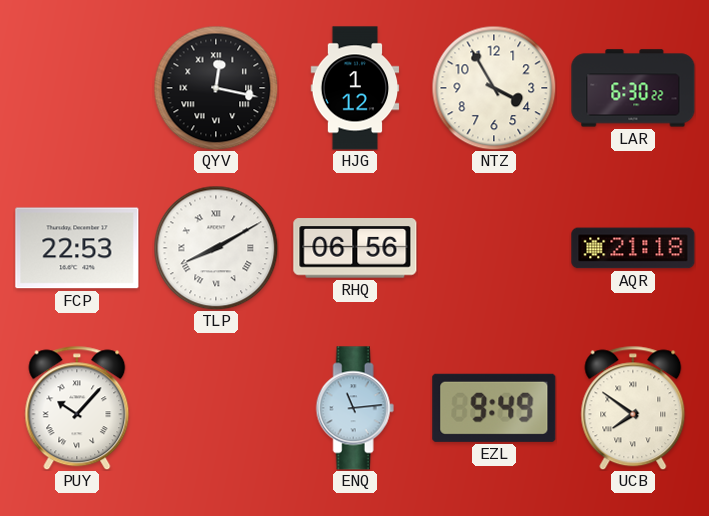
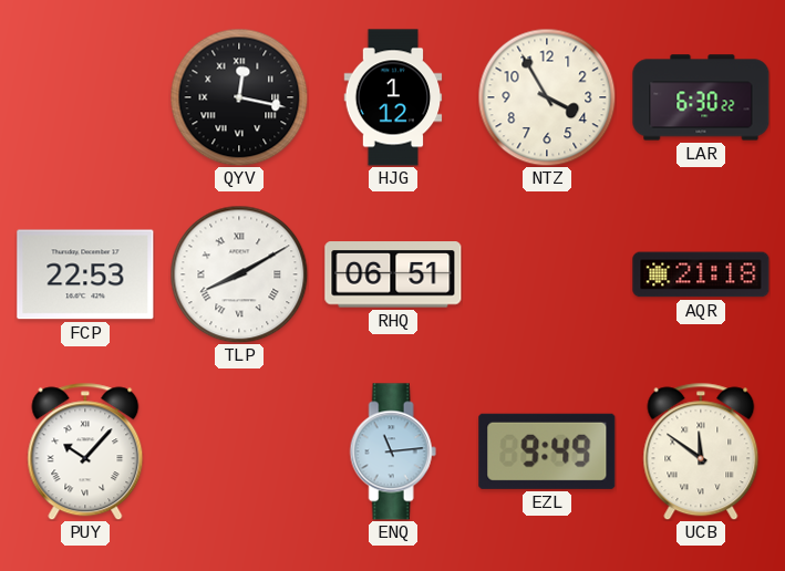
RHQ: 06:56 -> 06:51
UCB: 7:51 -> 11:51
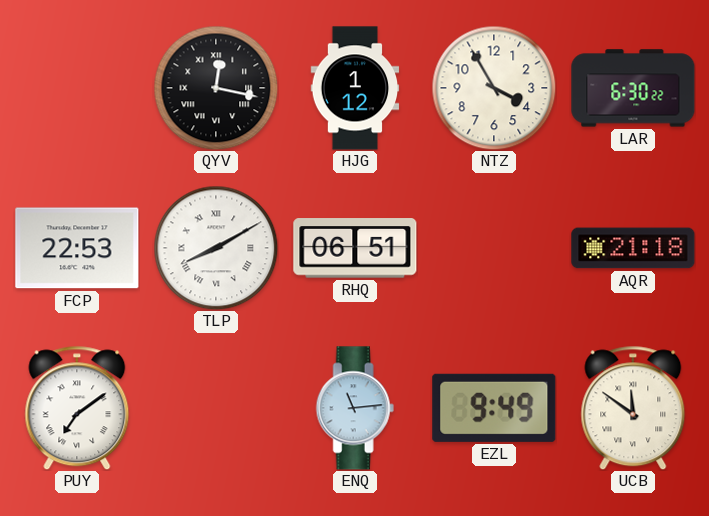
PUY: 10:07 -> 7:09
